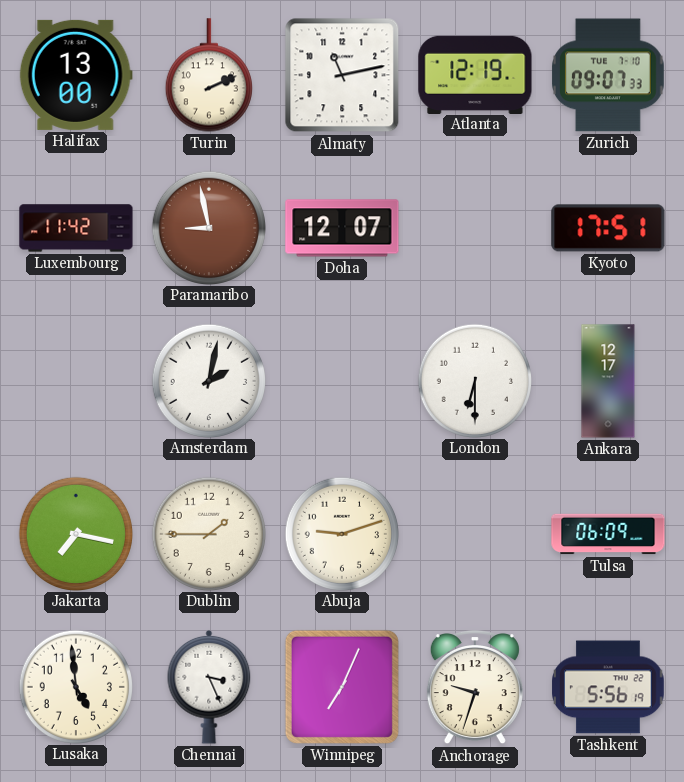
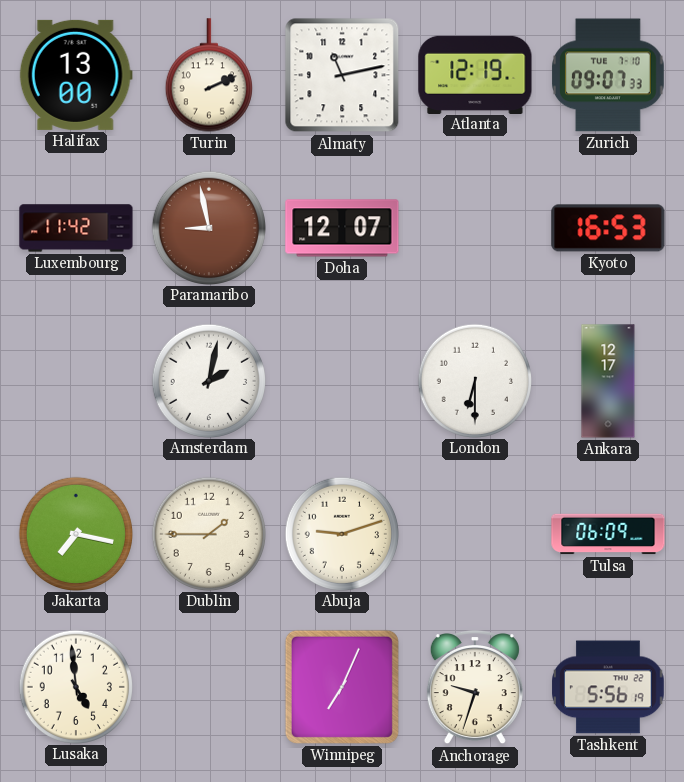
Kyoto: 17:51 -> 16:53
Chennai: 3:26 -> none
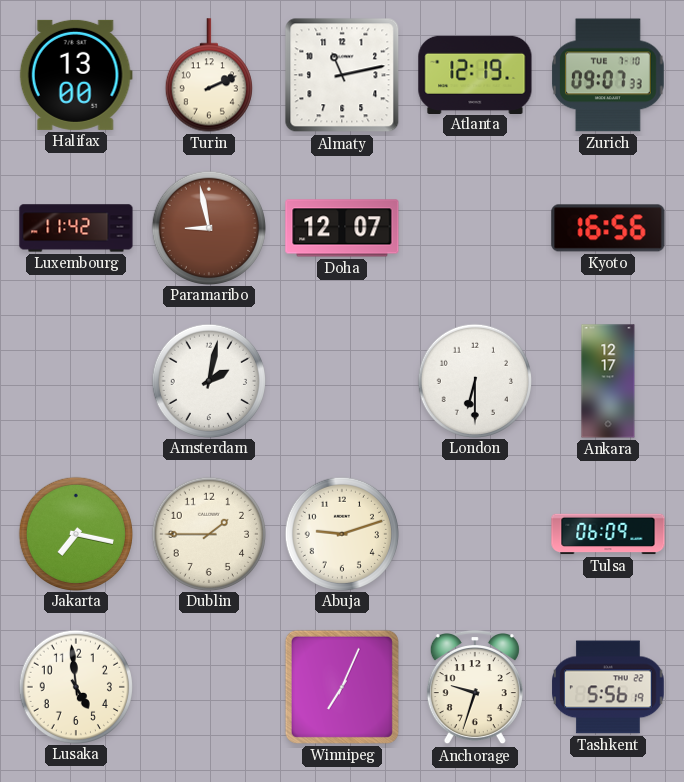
Kyoto: 16:53 -> 16:56
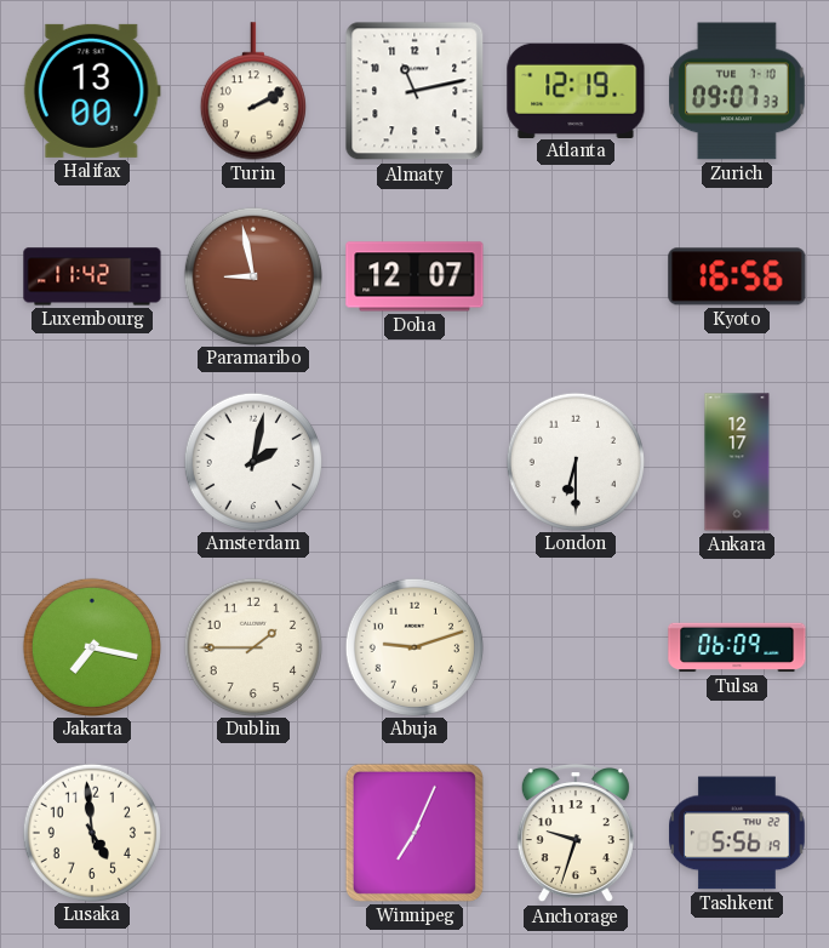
Turin: 2:11 -> 2:10
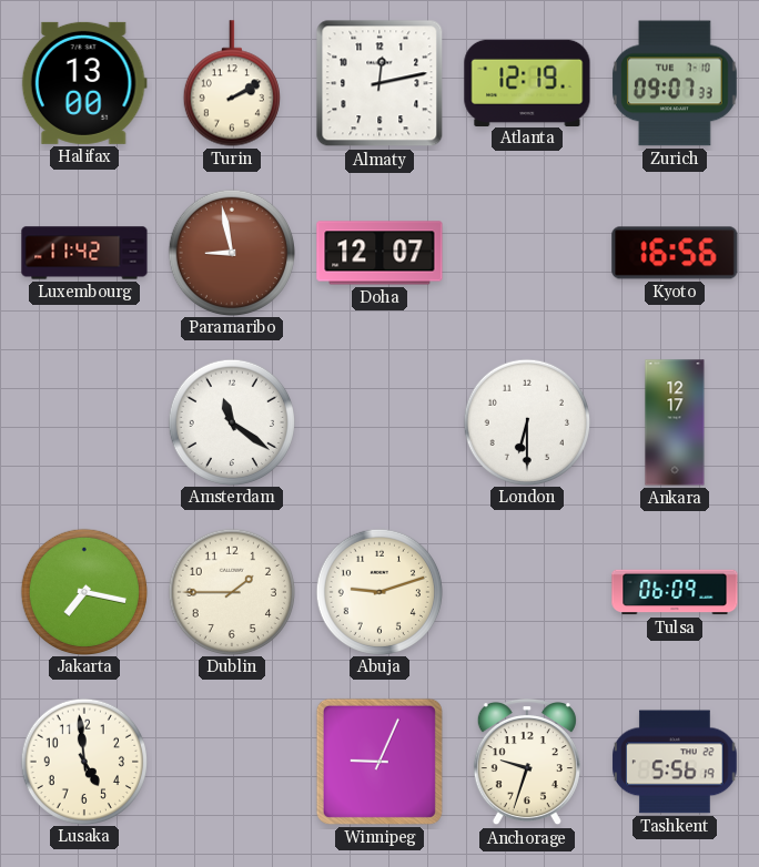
Almaty: 11:13 -> 12:13
Amsterdam: 2:02 -> 11:21
Winnipeg: 7:04 -> 9:04
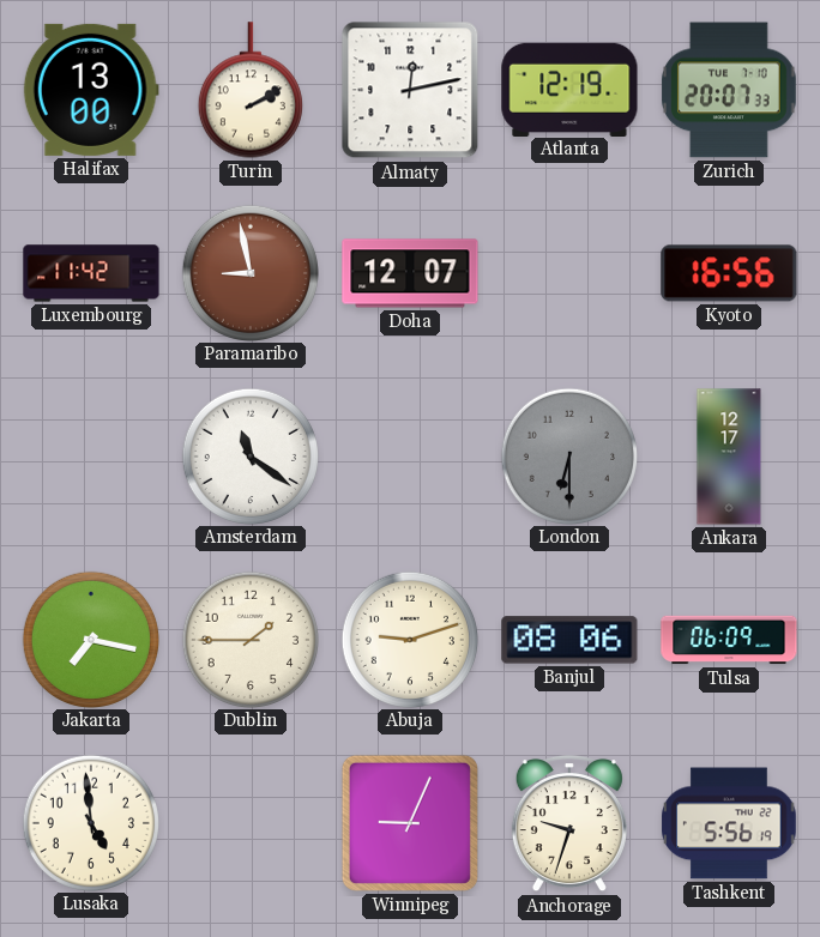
Zurich: 09:07 -> 20:07
London dial: white -> grey
Banjul: none -> 08:06
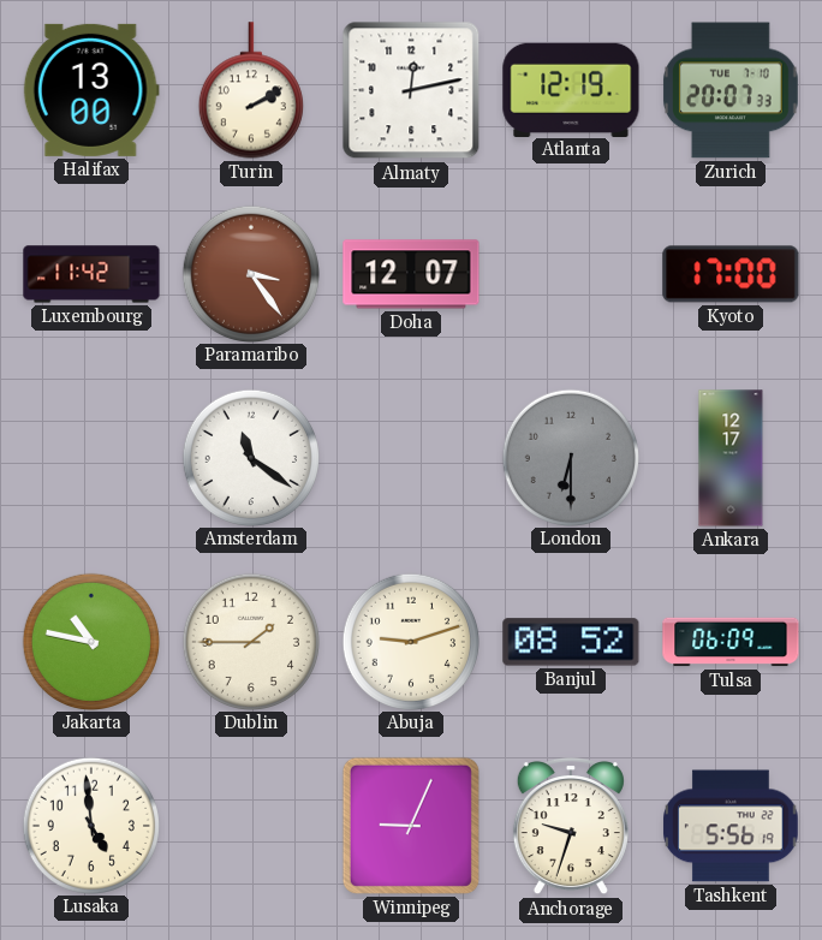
Paramaribo: 8:58 -> 3:24
Kyoto: 16:56 -> 17:00
Jakarta: 7:17 -> 10:47
Banjul: 08:06 -> 08:52
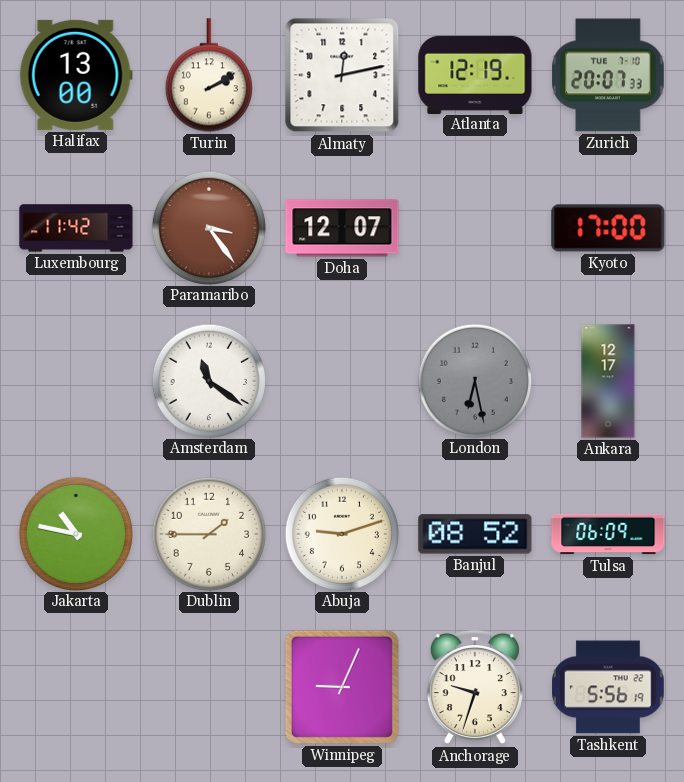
London: 6:30 -> 6:28
Lusaka: 4:59 -> none
